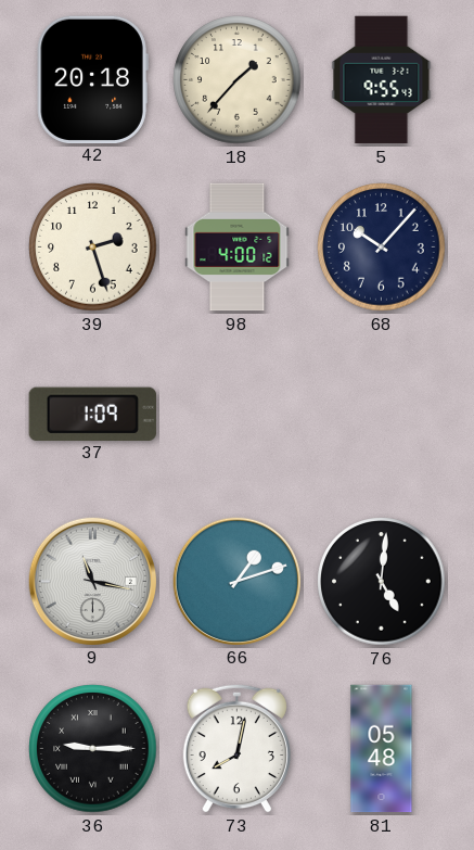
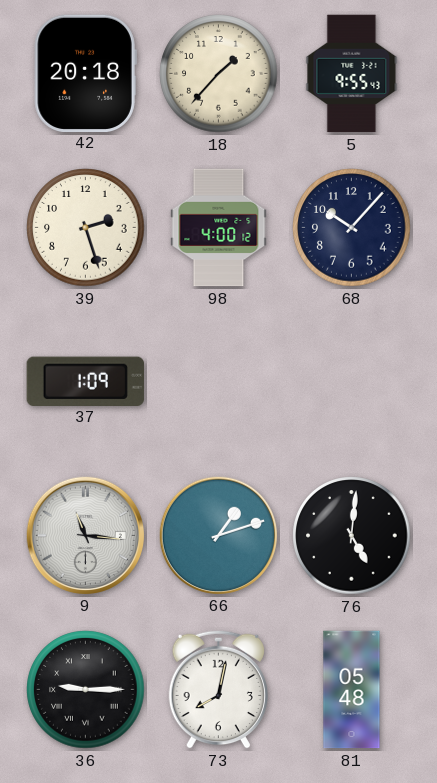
9: 11:17 -> 11:16
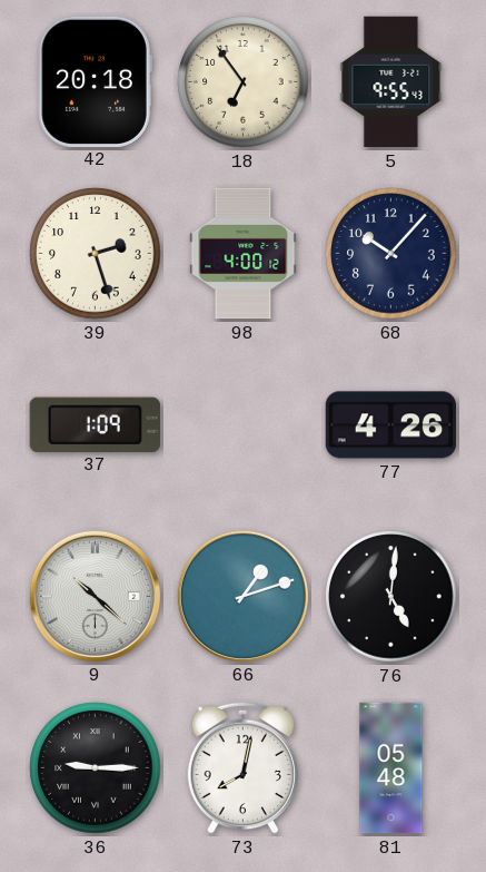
18: 1:37 -> 6:54
77: none -> 4:26
9: 11:16 -> 10:22
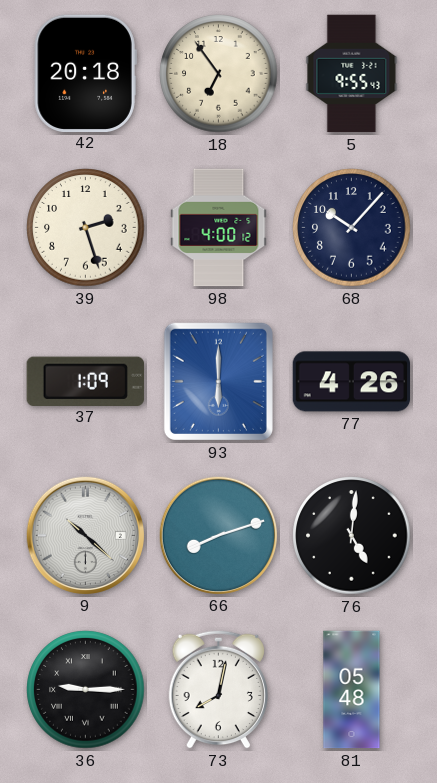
93: none -> 6:00
66: 1:12 -> 8:12
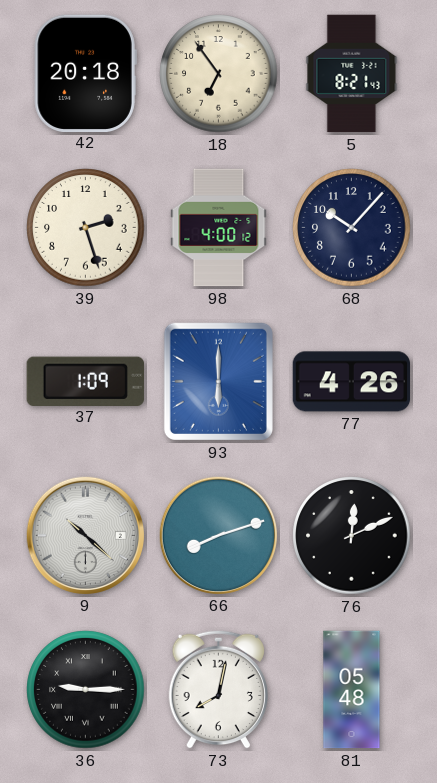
5: 9:55 -> 8:21
76: 5:01 -> 12:11
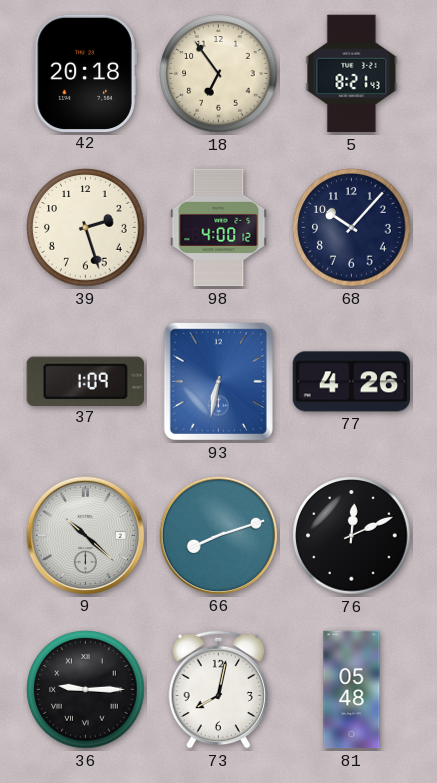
93: 6:00 -> 6:32
